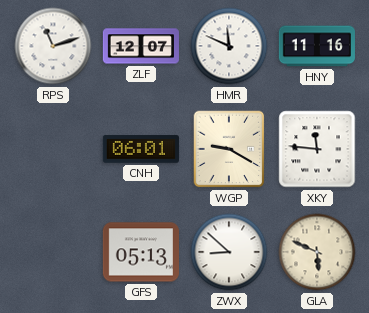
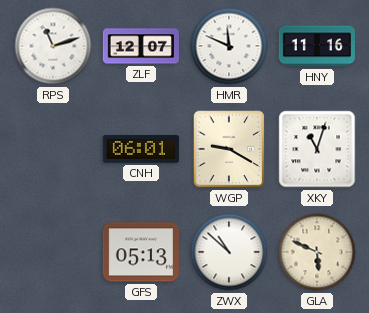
XKY: 11:46 -> 11:03
ZWX: 8:52 -> 10:52
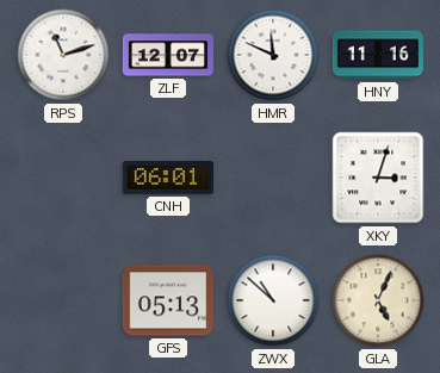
WGP: 9:20 -> none
XKY: 11:03 -> 3:03
GLA: 5:49 -> 5:04
